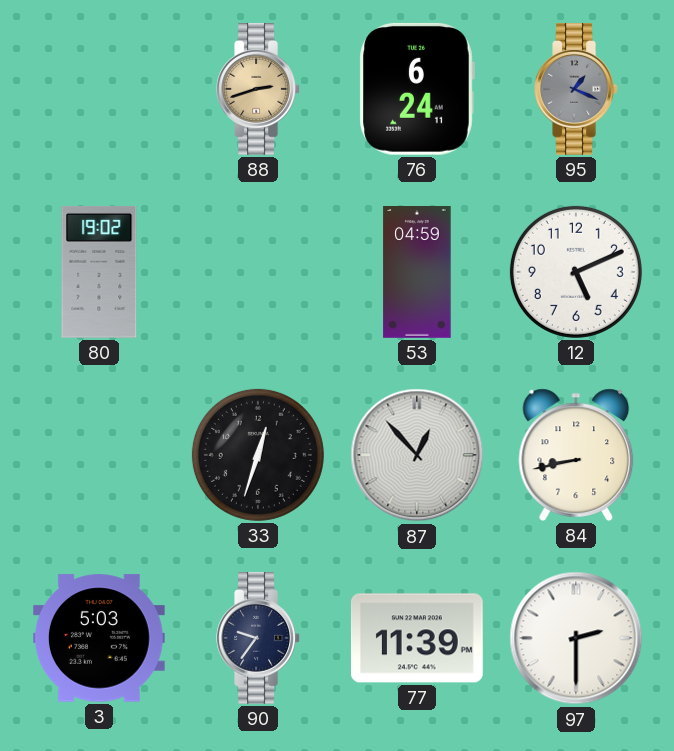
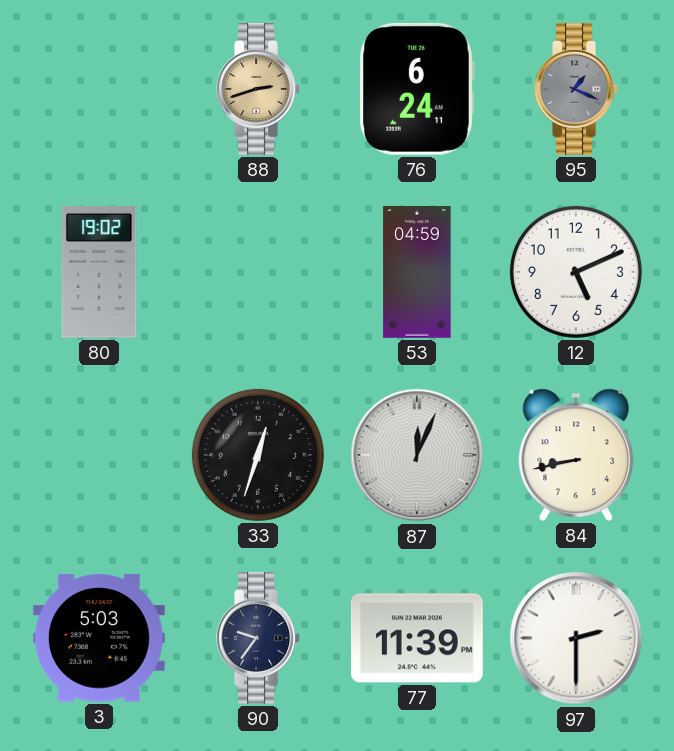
87: 12:53 -> 12:04
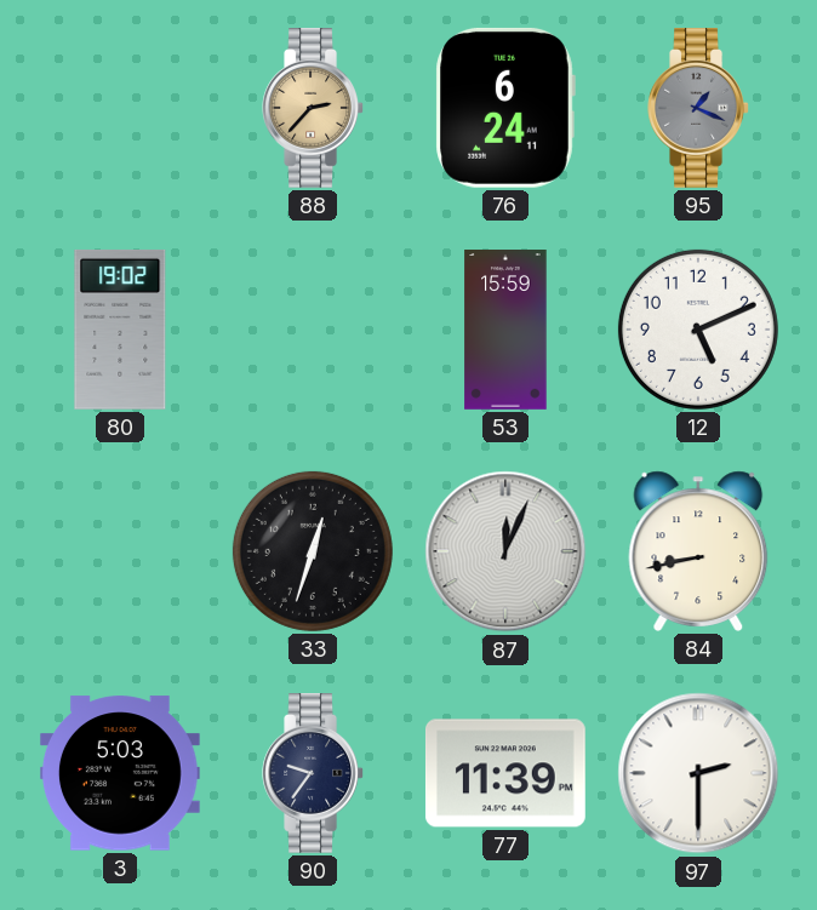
88: 2:42 -> 2:37
53: 04:59 -> 15:59
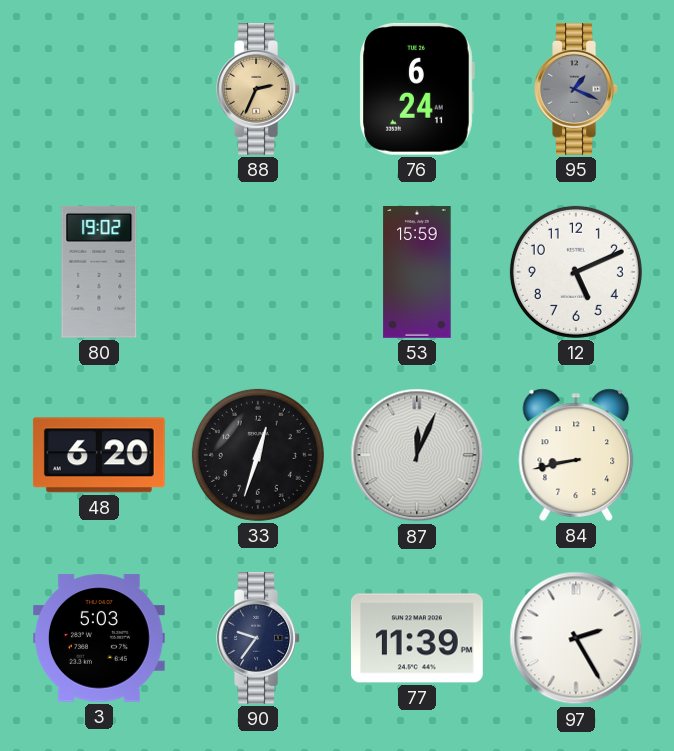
88: 2:37 -> 2:34
48: none -> 6:20
97: 2:30 -> 2:25
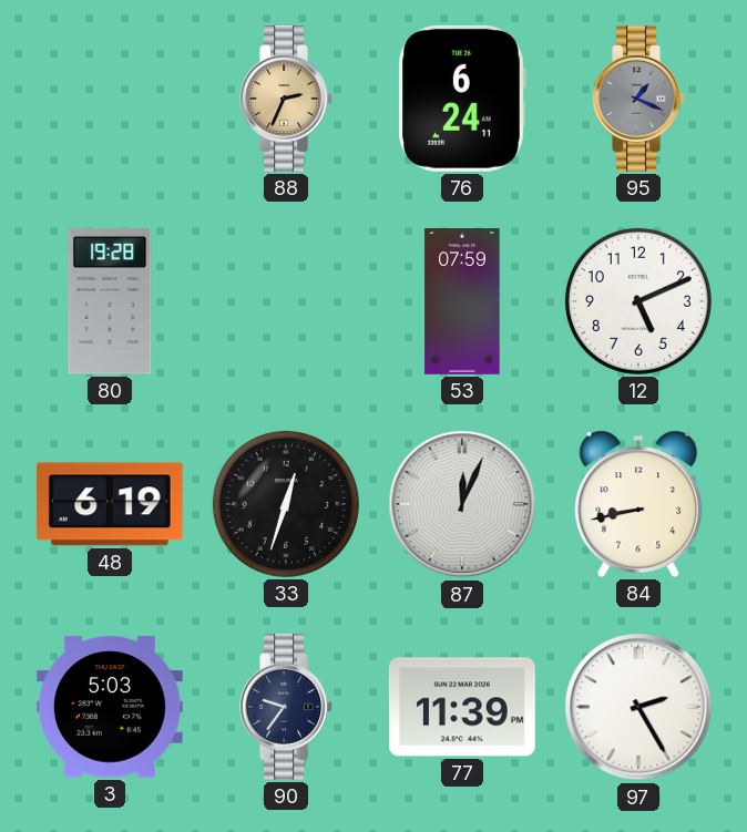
80: 19:02 -> 19:28
53: 15:59 -> 07:59
48: 6:20 -> 6:19
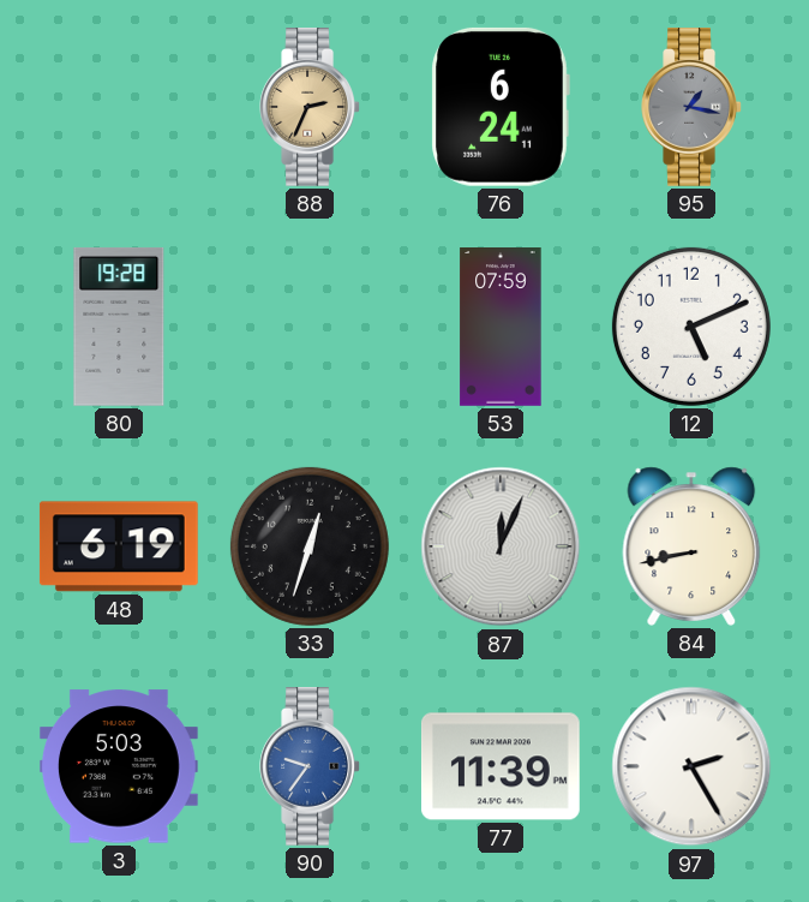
95: 1:19 -> 1:17
90 dial: navy -> blue
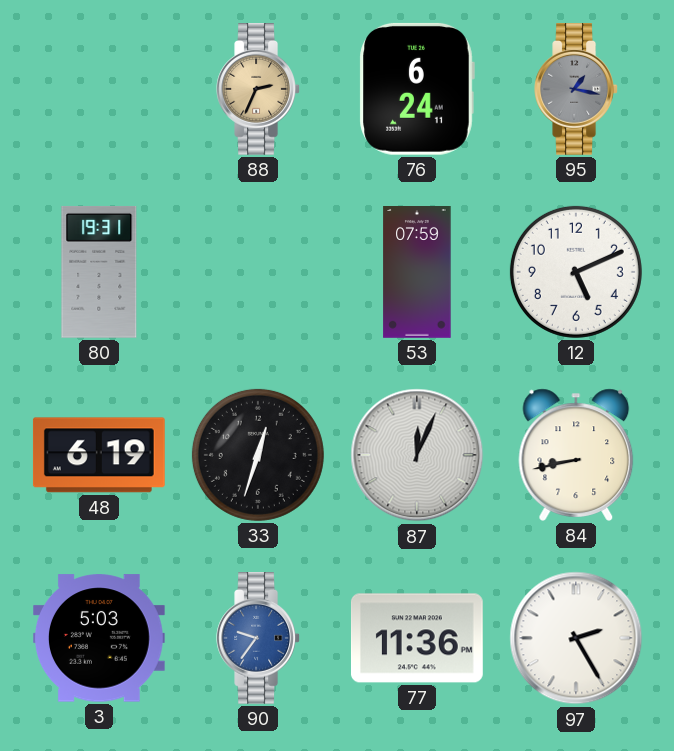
80: 19:28 -> 19:31
77: 11:39 -> 11:36
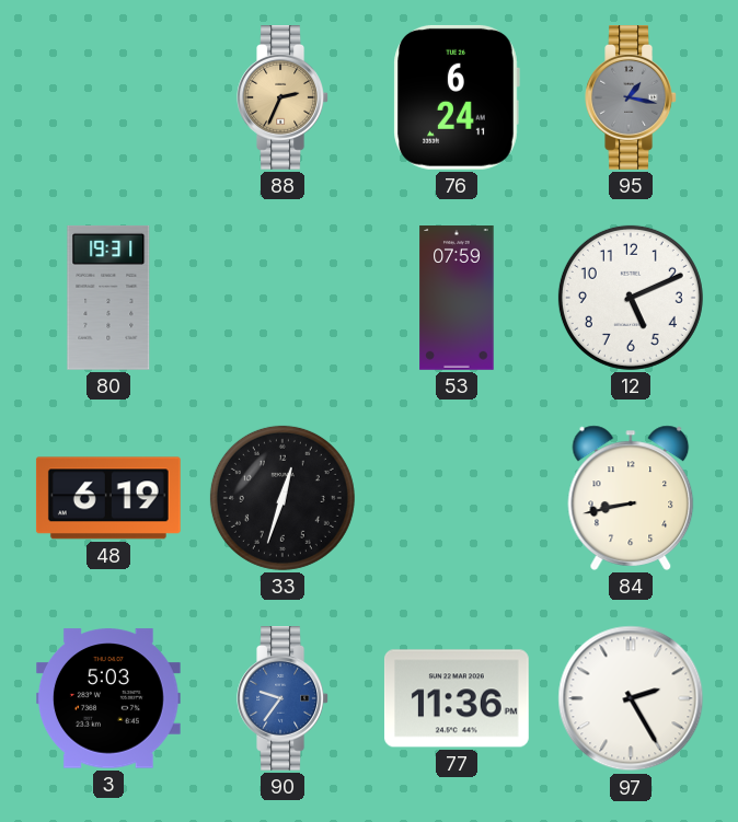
87: 12:04 -> none
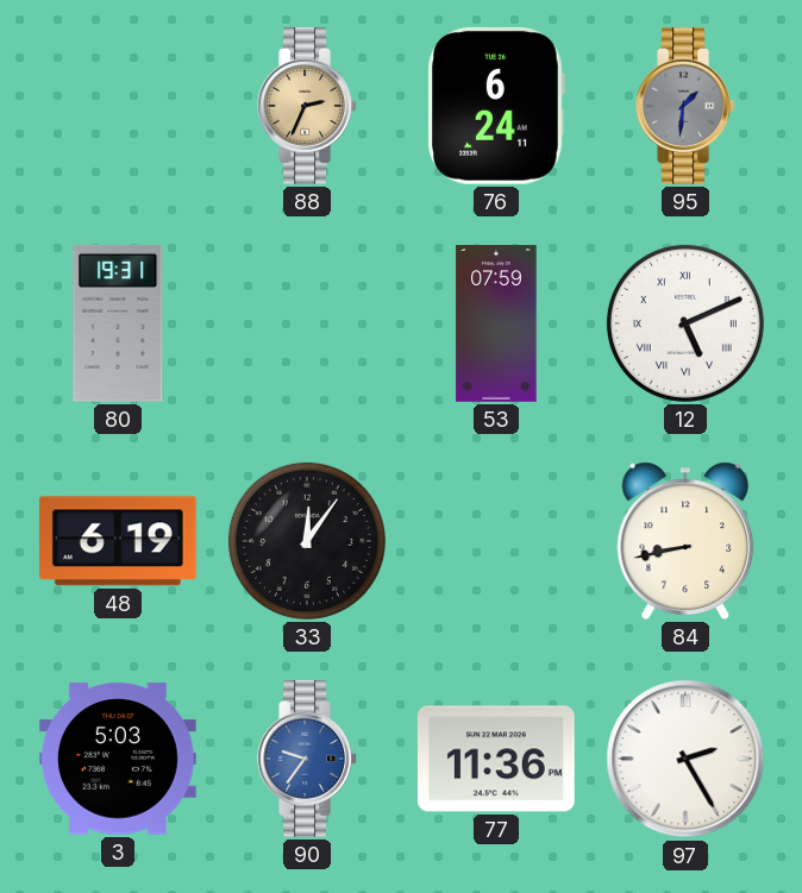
95: 1:17 -> 1:31
12 numerals: Arabic -> Roman
33: 12:33 -> 12:06
